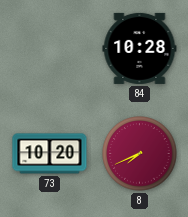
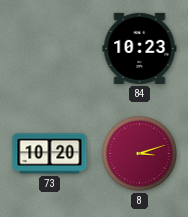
84: 10:28 -> 10:23
8: 7:41 -> 3:12
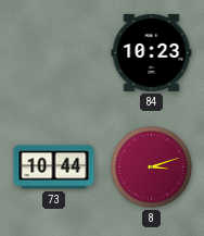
73: 10:20 -> 10:44
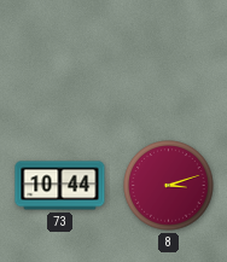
84: 10:23 -> none
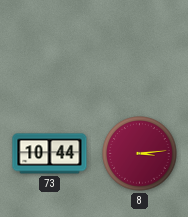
8: 3:12 -> 3:14
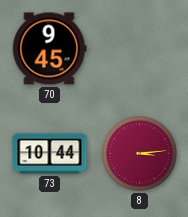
70: none -> 9:45
